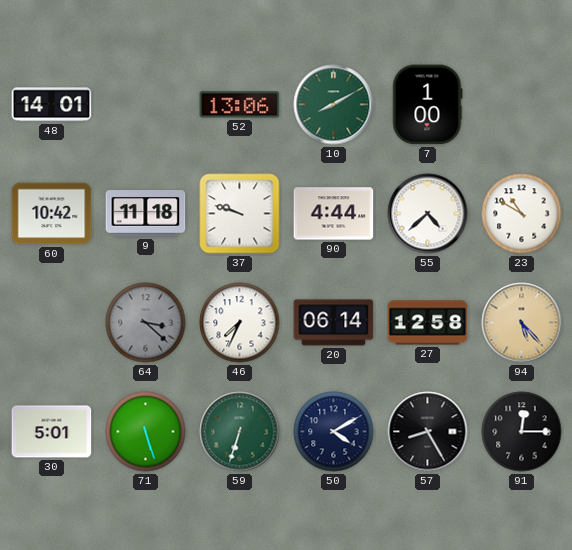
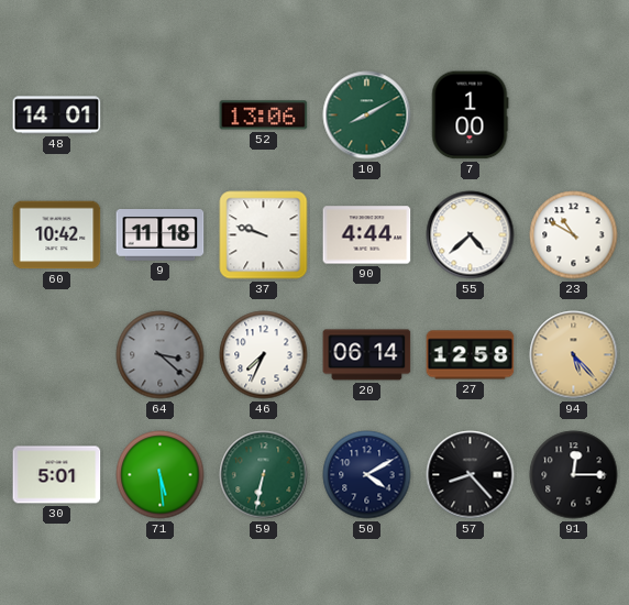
71: 5:27 -> 5:29
59: 6:33 -> 6:32
57: 8:25 -> 8:23
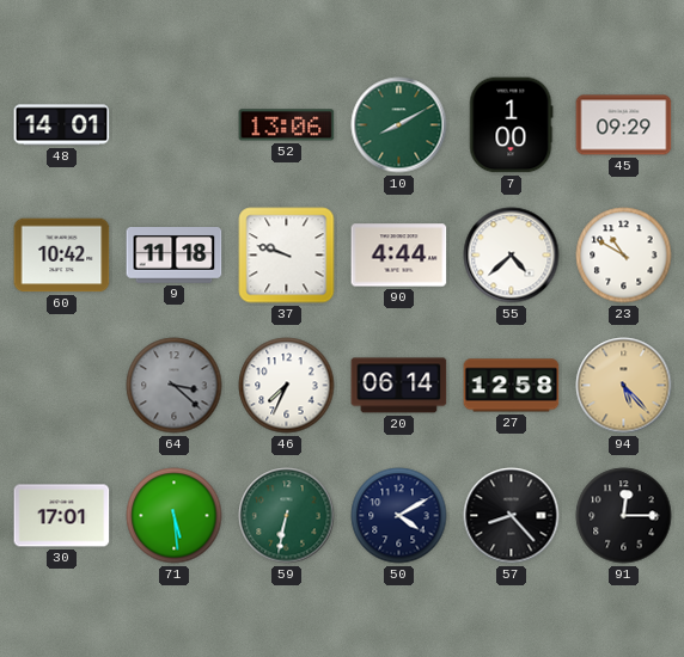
45: none -> 09:29
30: 5:01 -> 17:01
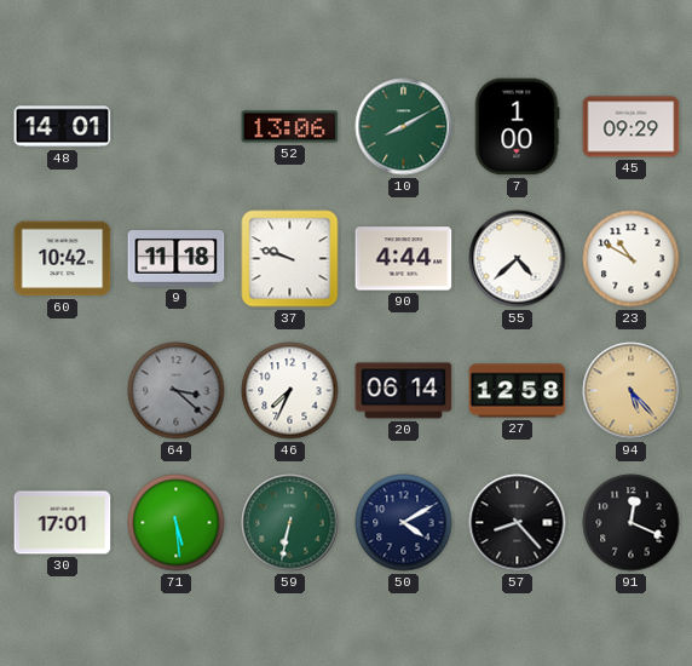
91: 12:15 -> 12:19
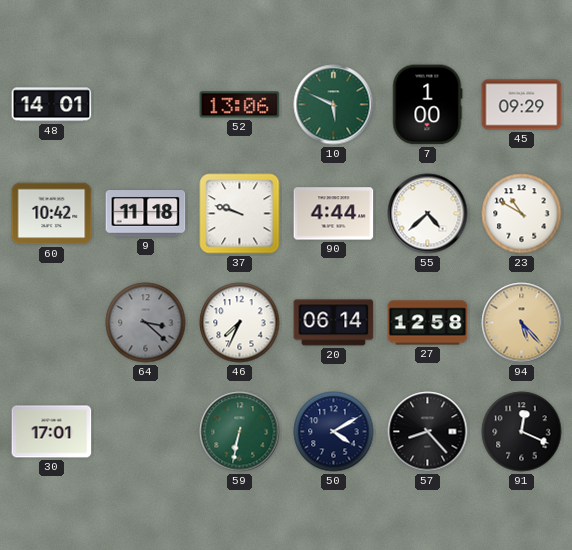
10: 8:10 -> 5:49
71: 5:29 -> none
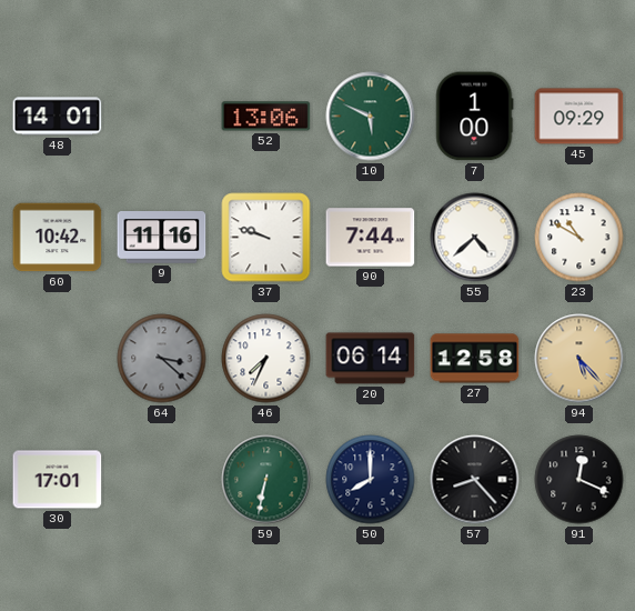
9: 11:18 -> 11:16
90: 4:44 -> 7:44
50: 4:10 -> 8:00
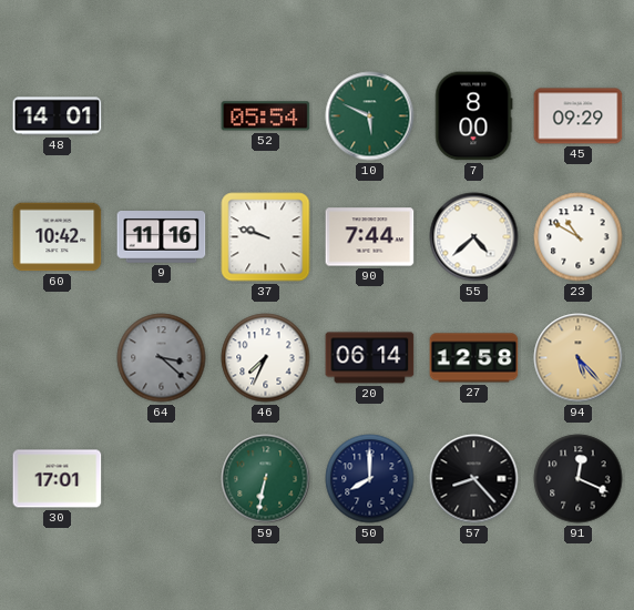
52: 13:06 -> 05:54
7: 1:00 -> 8:00
